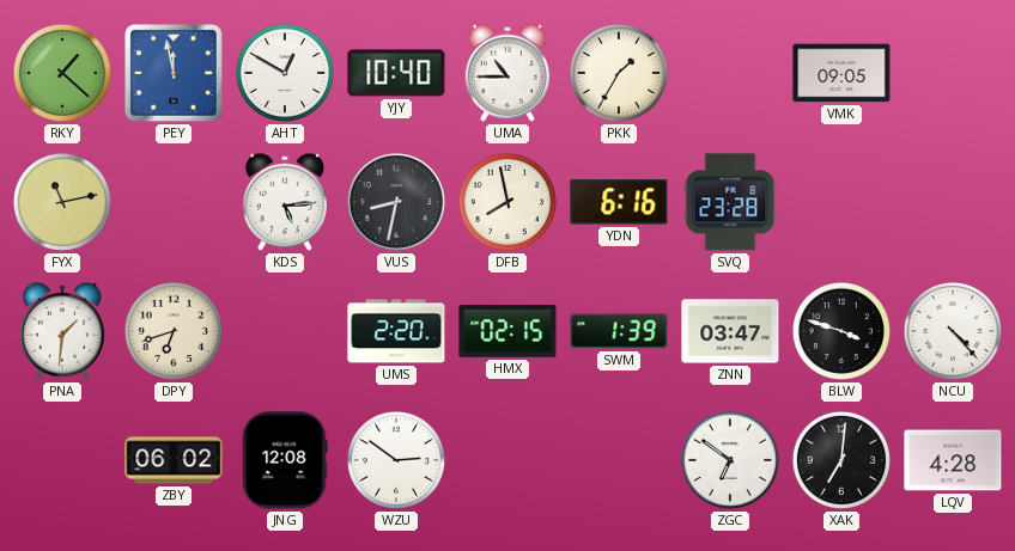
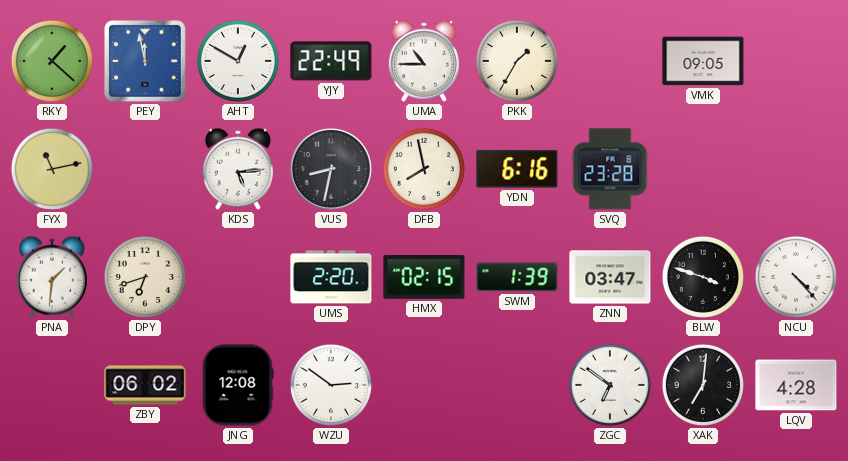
YJY: 10:40 -> 22:49
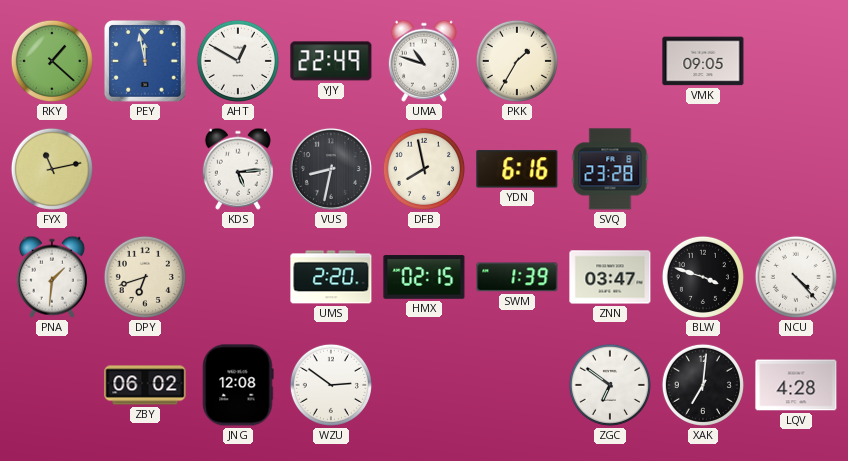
UMA: 10:45 -> 10:48
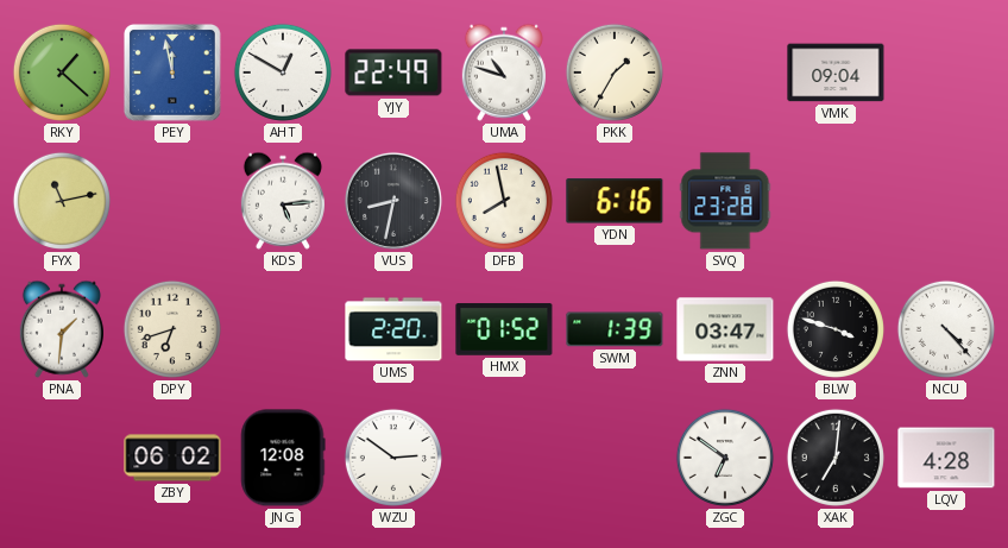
VMK: 09:05 -> 09:04
HMX: 02:15 -> 01:52
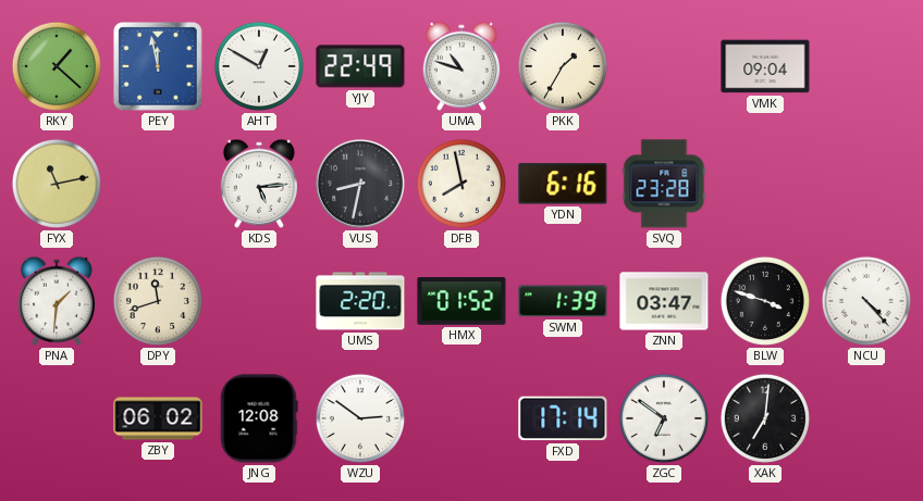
DPY: 6:42 -> 11:42
FXD: none -> 17:14
LQV: 4:28 -> none
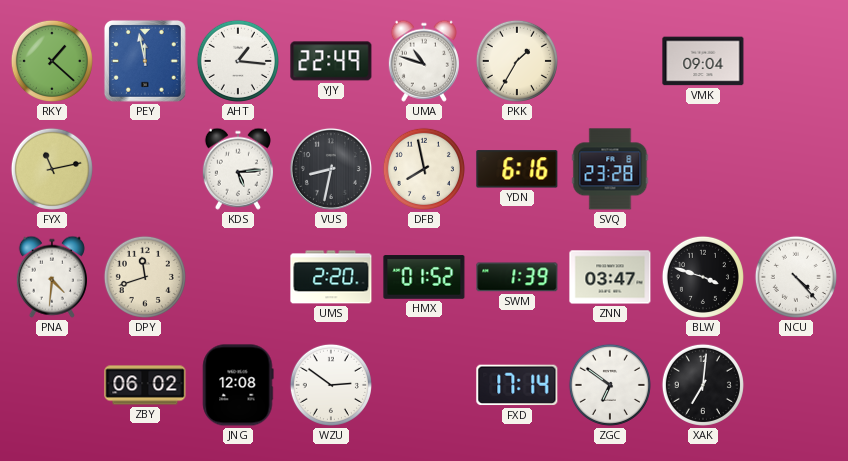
AHT: 12:50 -> 1:16
PNA: 1:31 -> 4:31
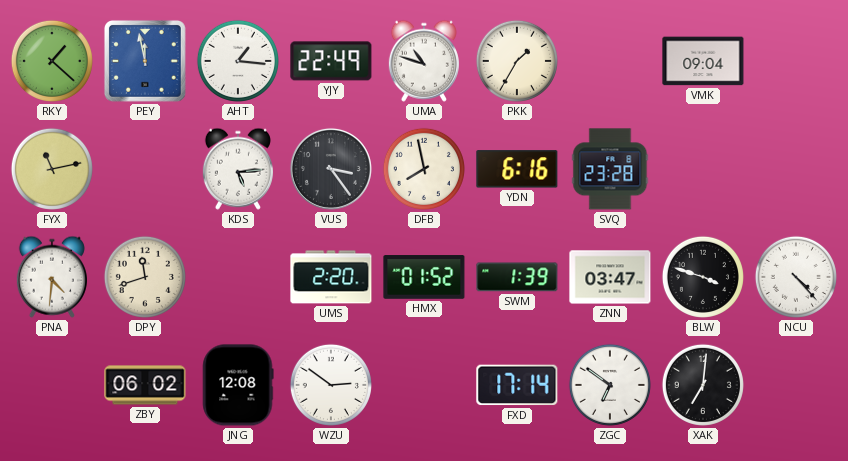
VUS: 8:32 -> 3:24
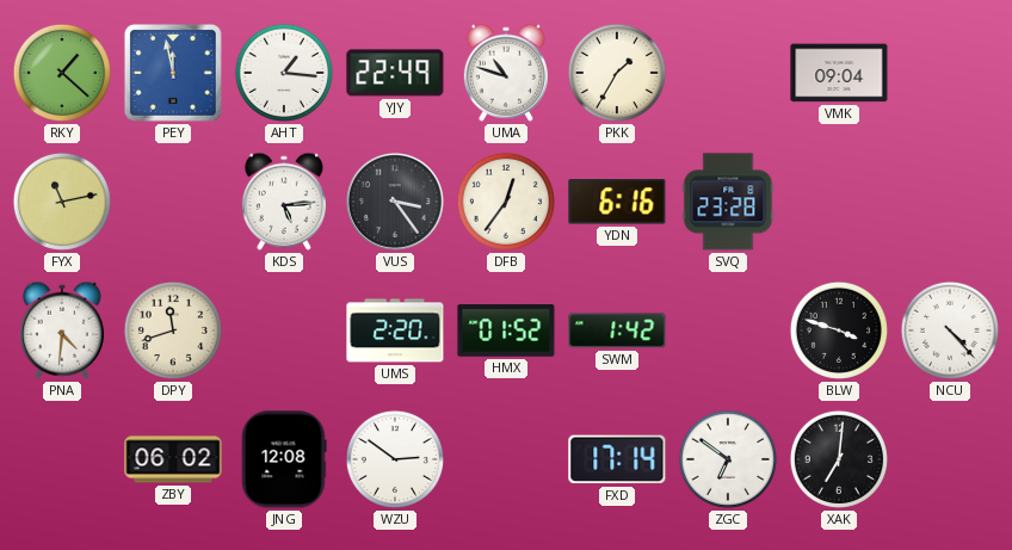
DFB: 7:58 -> 12:36
SWM: 1:39 -> 1:42
ZNN: 03:47 -> none
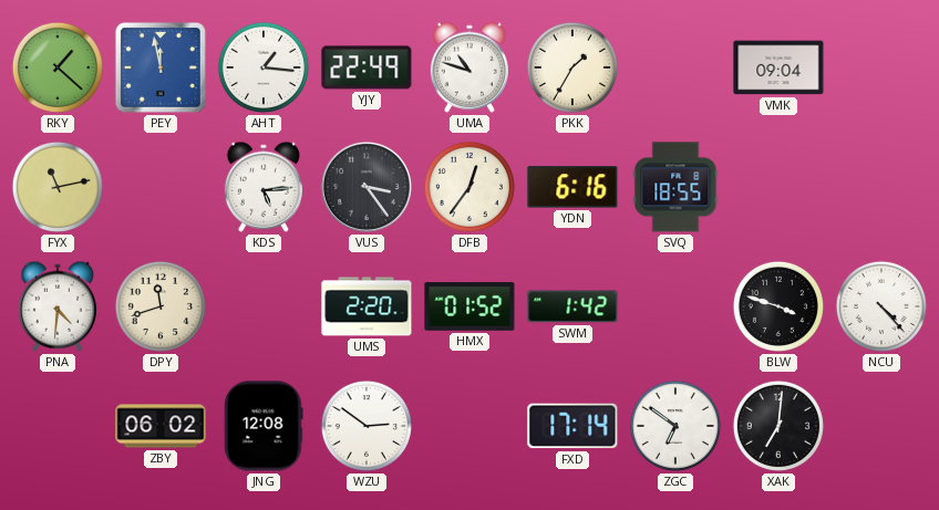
SVQ: 23:28 -> 18:55
